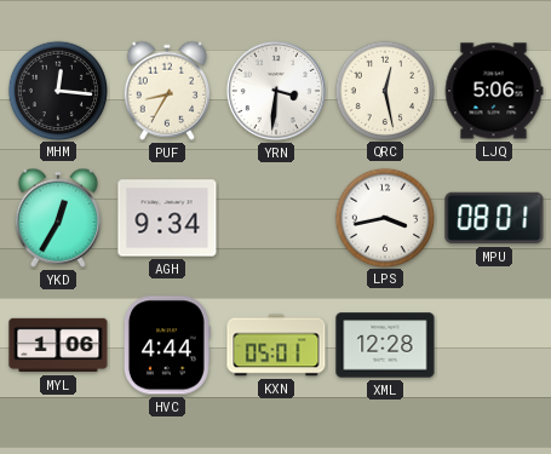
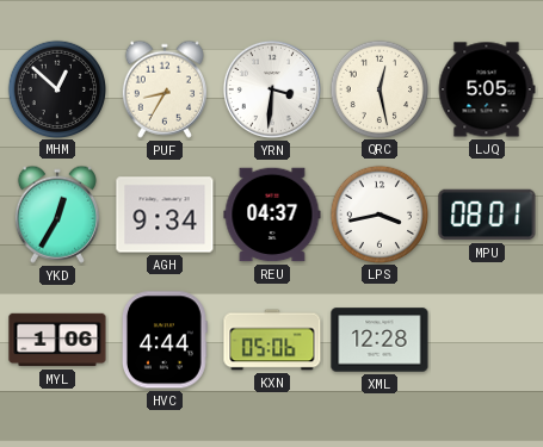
MHM: 12:16 -> 12:52
LJQ: 5:06 -> 5:05
REU: none -> 04:37
KXN: 05:01 -> 05:06
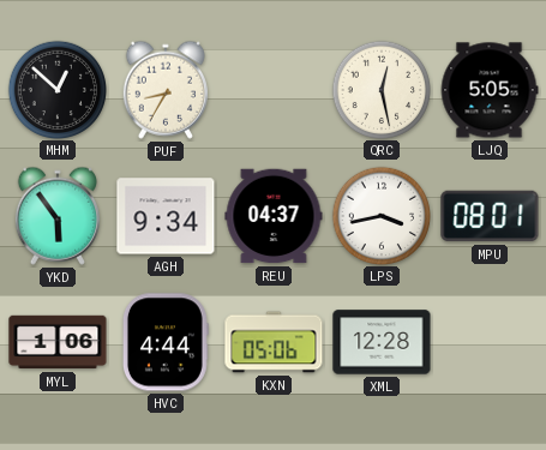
YRN: 3:31 -> none
YKD: 12:35 -> 5:54
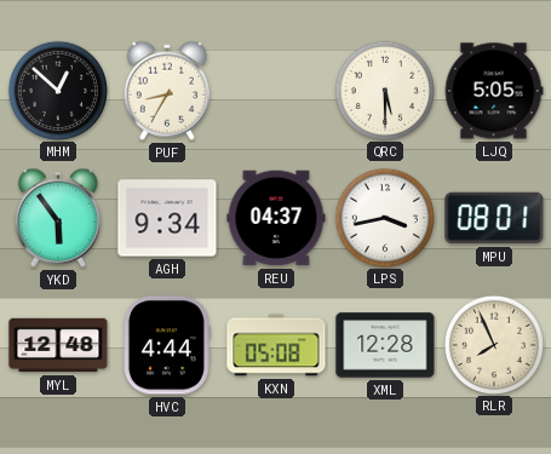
QRC: 12:28 -> 5:30
MYL: 1:06 -> 12:48
KXN: 05:06 -> 05:08
RLR: none -> 7:56
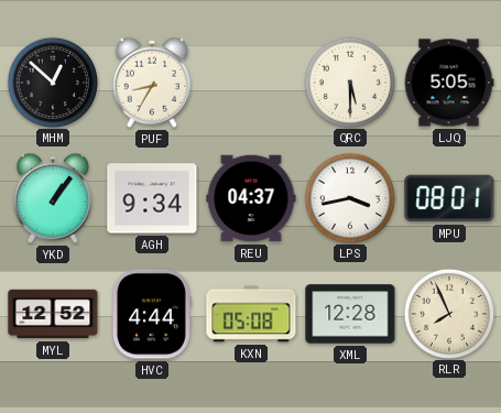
YKD: 5:54 -> 1:06
MYL: 12:48 -> 12:52
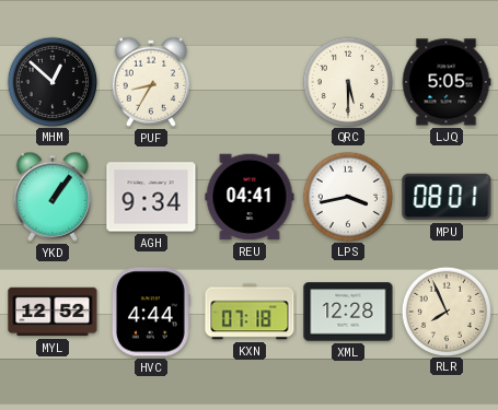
REU: 04:37 -> 04:41
KXN: 05:08 -> 07:18
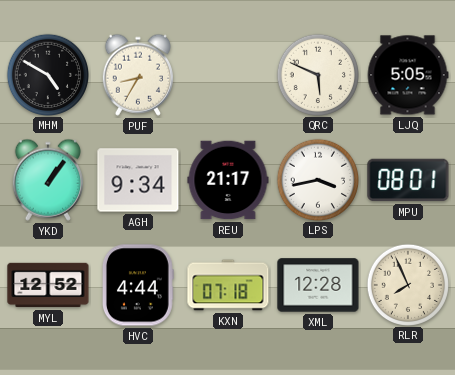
MHM: 12:52 -> 4:50
QRC: 5:30 -> 5:49
REU: 04:41 -> 21:17
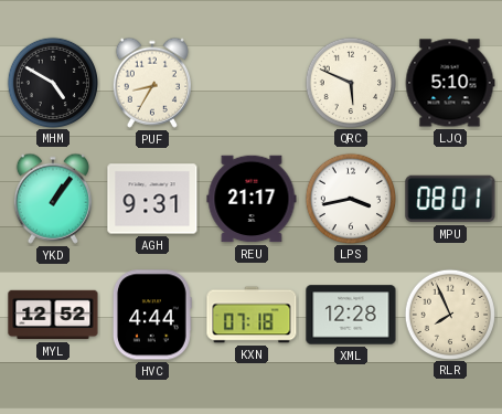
LJQ: 5:05 -> 5:10
AGH: 9:34 -> 9:31
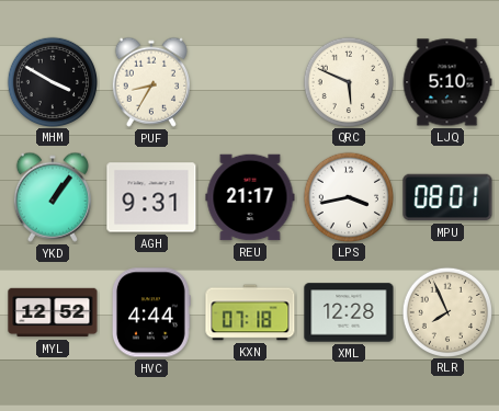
MHM: 4:50 -> 3:50
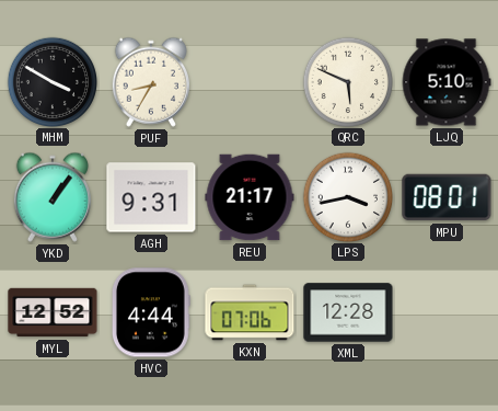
KXN: 07:18 -> 07:06
RLR: 7:56 -> none
